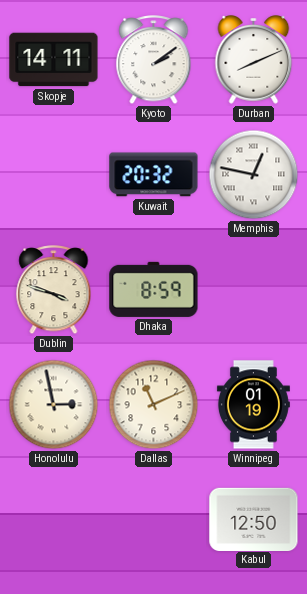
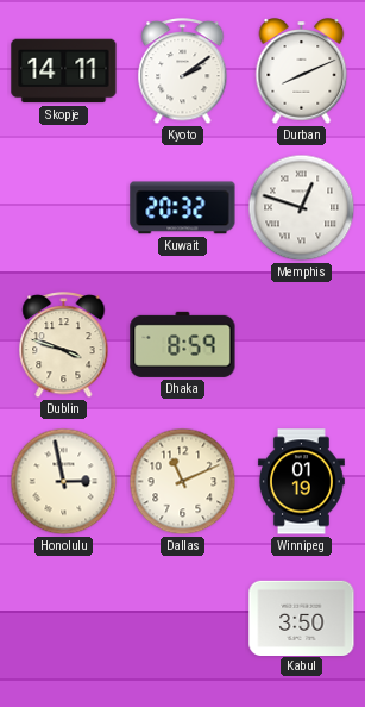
Memphis: 12:47 -> 12:48
Kabul: 12:50 -> 3:50
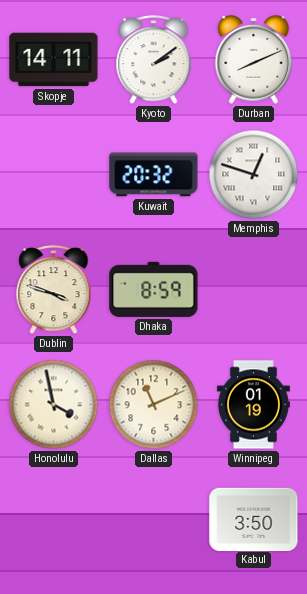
Honolulu: 2:58 -> 3:58
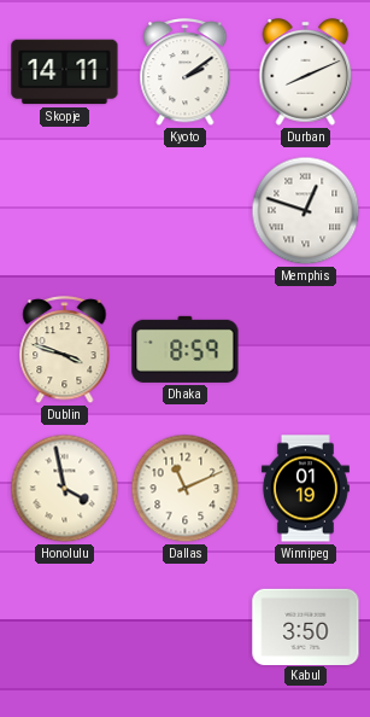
Kuwait: 20:32 -> none
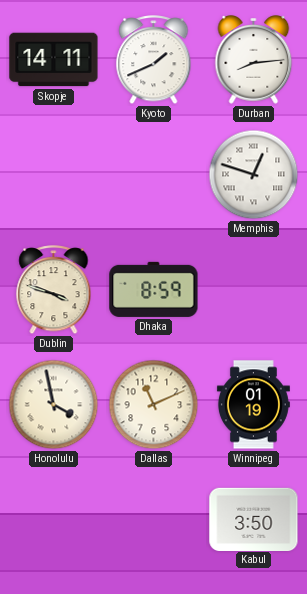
Kyoto: 2:09 -> 1:41
Durban: 8:11 -> 8:14
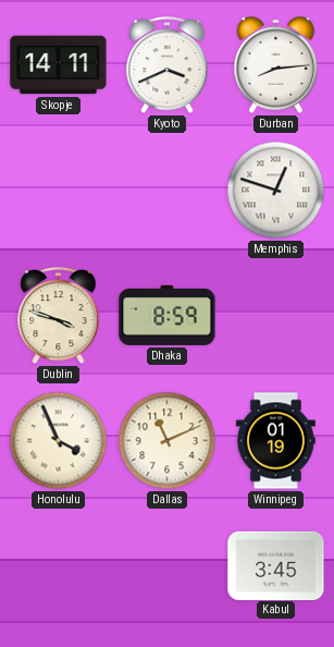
Kyoto: 1:41 -> 3:41
Honolulu: 3:58 -> 3:56
Kabul: 3:50 -> 3:45
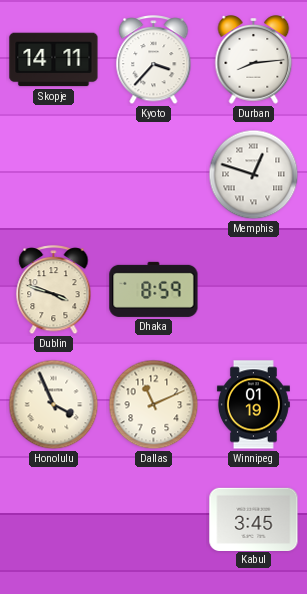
Kyoto: 3:41 -> 3:37
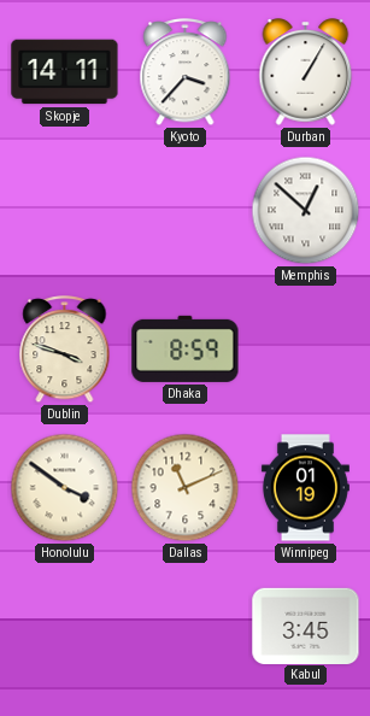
Durban: 8:14 -> 1:05
Memphis: 12:48 -> 12:52
Honolulu: 3:56 -> 3:51
